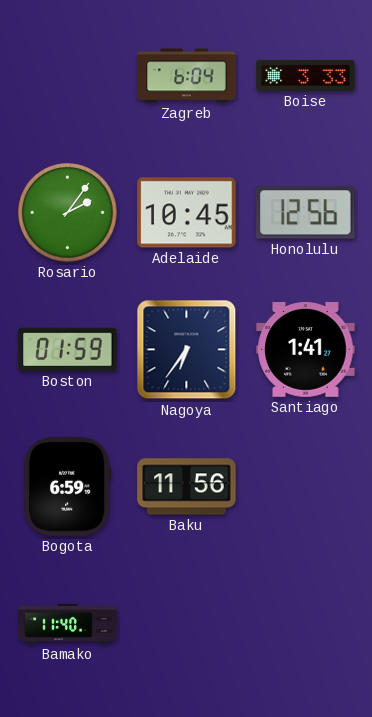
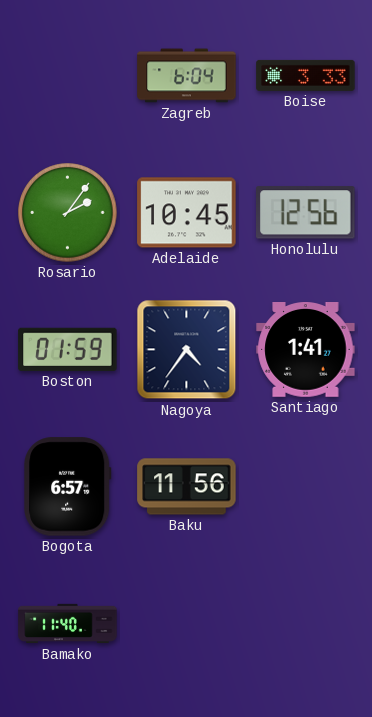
Nagoya: 6:36 -> 4:36
Bogota: 6:59 -> 6:57
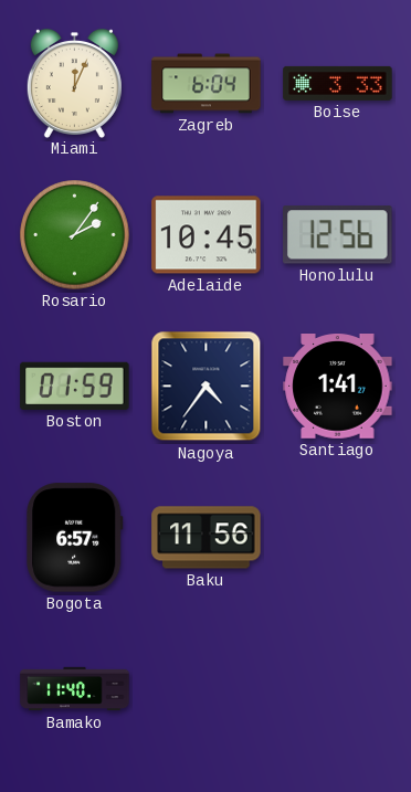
Miami: none -> 12:04
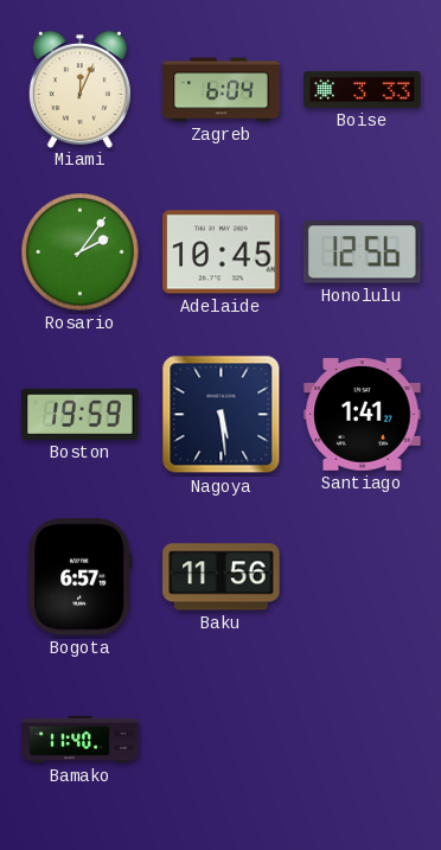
Boston: 01:59 -> 19:59
Nagoya: 4:36 -> 5:29
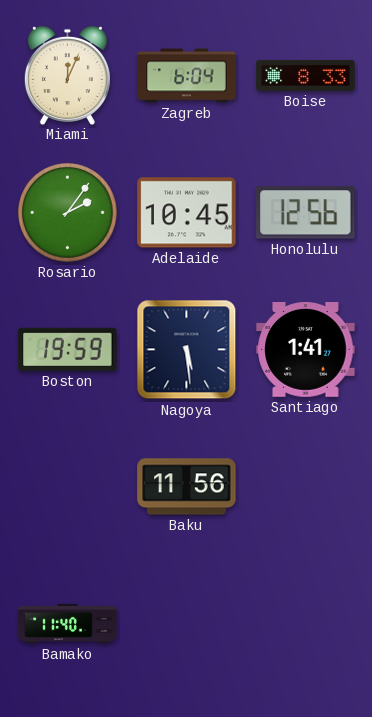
Boise: 3:33 -> 8:33
Bogota: 6:57 -> none
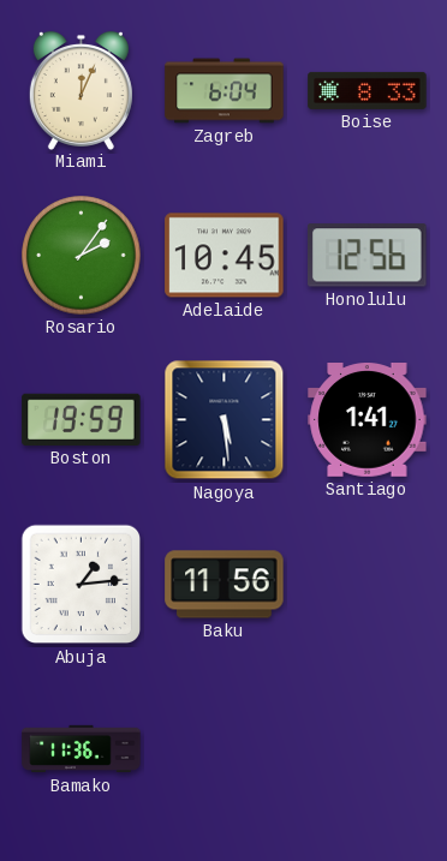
Abuja: none -> 1:14
Bamako: 11:40 -> 11:36
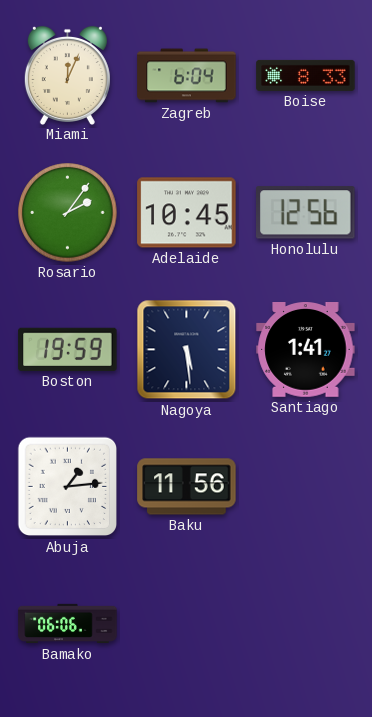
Bamako: 11:36 -> 06:06
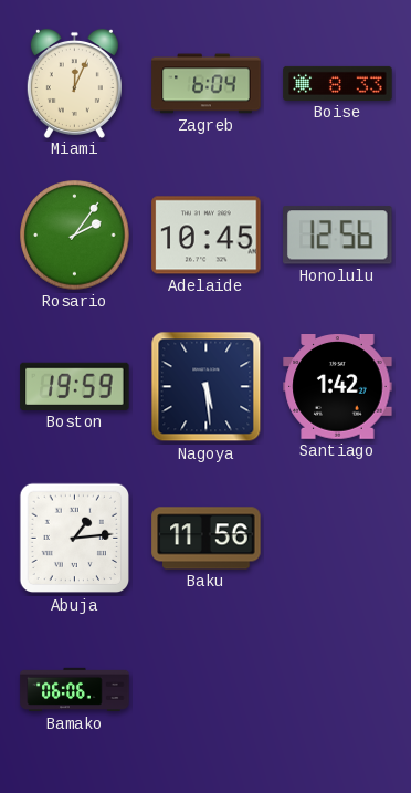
Santiago: 1:41 -> 1:42
